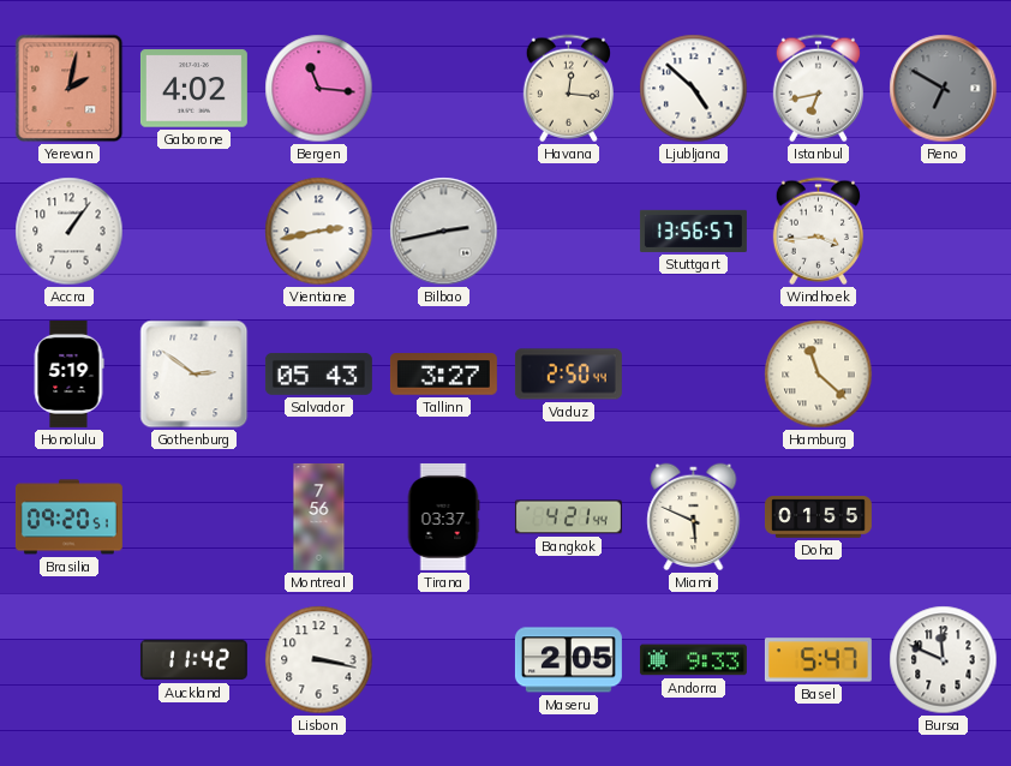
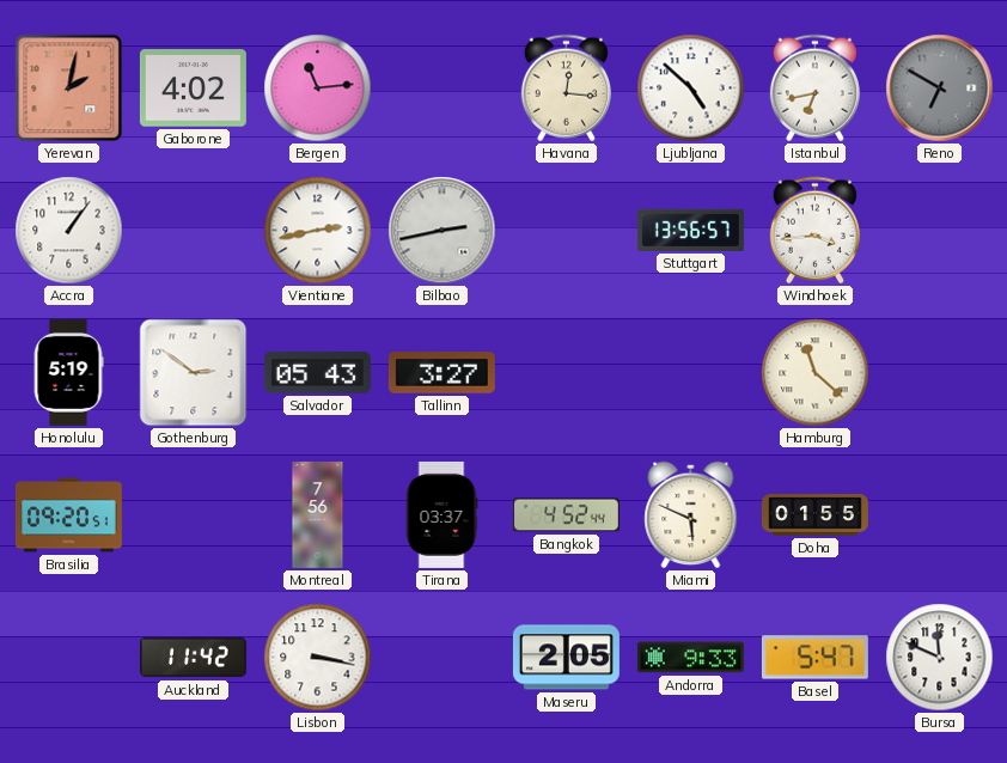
Bergen: 11:16 -> 11:14
Vaduz: 2:50 -> none
Bangkok: 4:21 -> 4:52
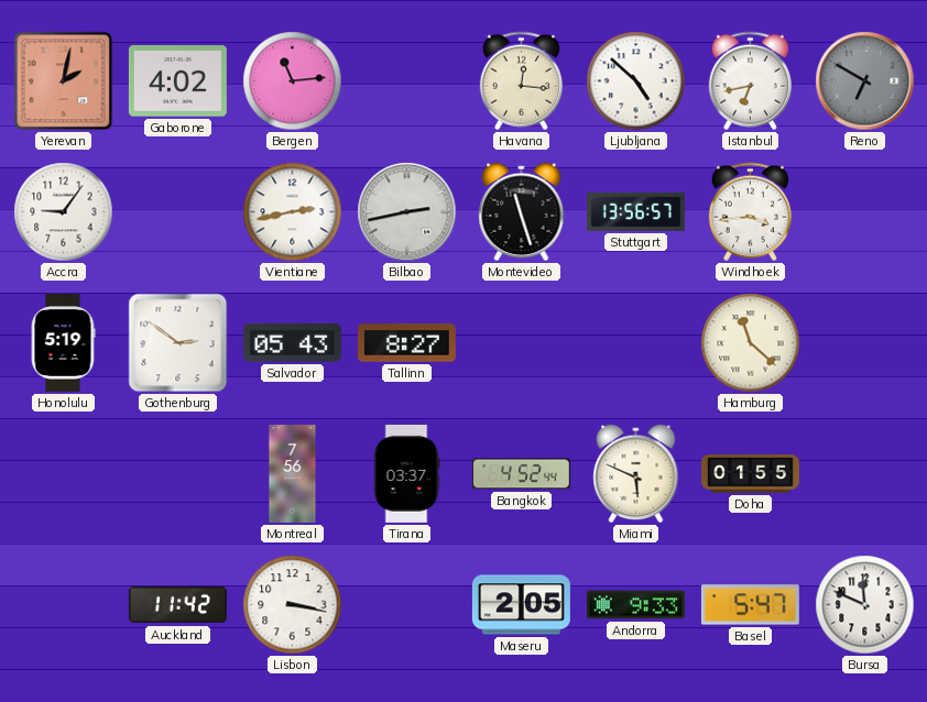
Accra: 1:06 -> 9:06
Montevideo: none -> 11:27
Tallinn: 3:27 -> 8:27
Brasilia: 09:20 -> none
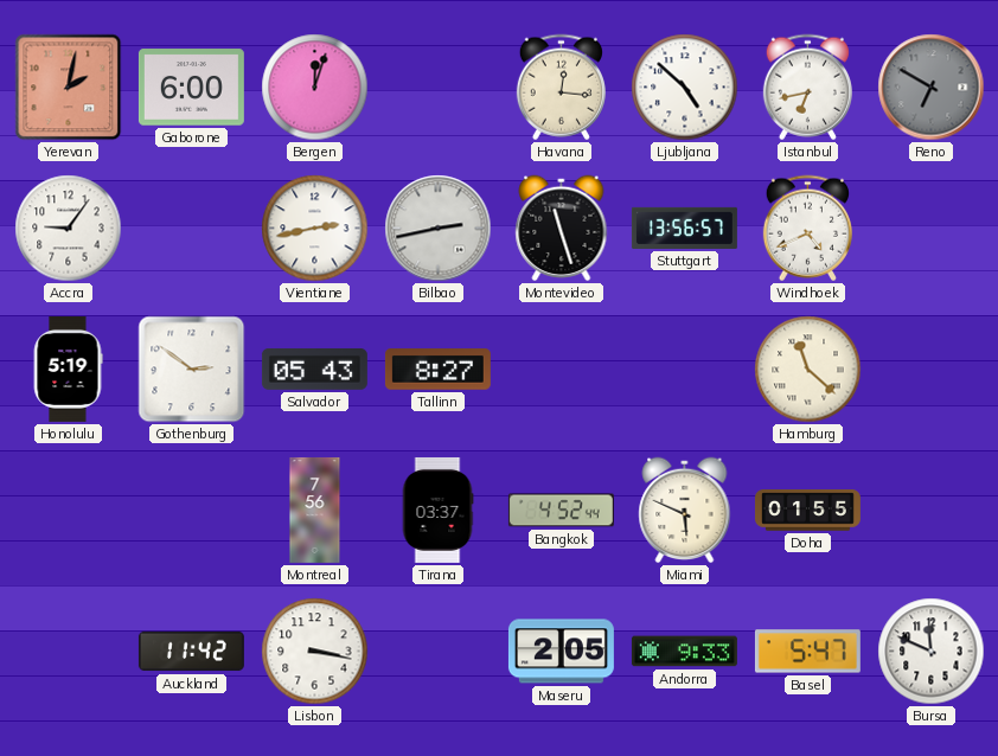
Gaborone: 4:02 -> 6:00
Bergen: 11:14 -> 12:03
Windhoek: 3:44 -> 4:41
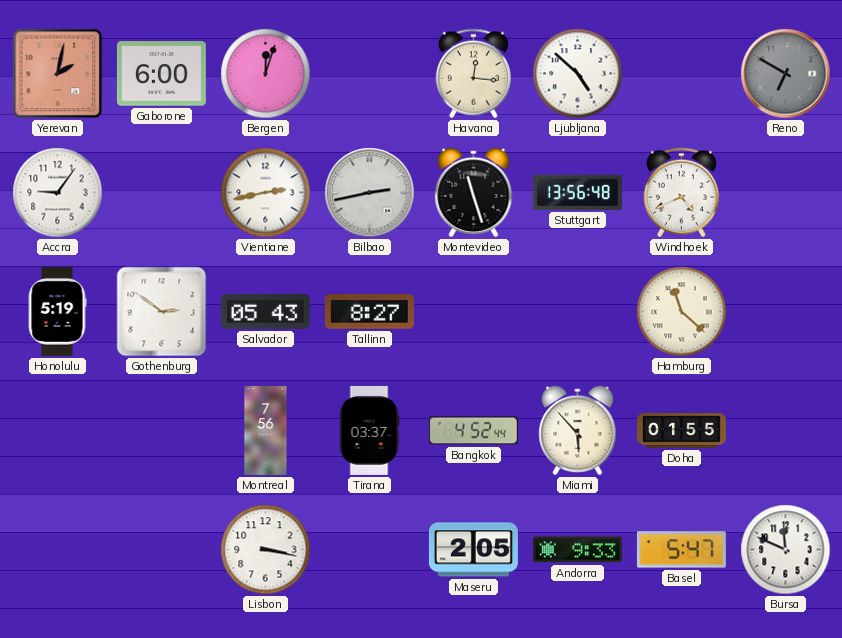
Istanbul: 6:43 -> none
Stuttgart: 13:56:57 -> 13:56:48
Miami: 5:49 -> 5:53
Auckland: 11:42 -> none
